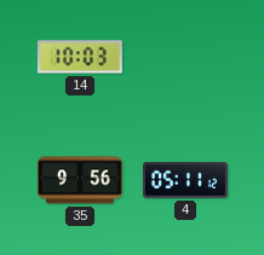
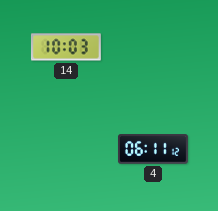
35: 9:56 -> none
4: 05:11 -> 06:11
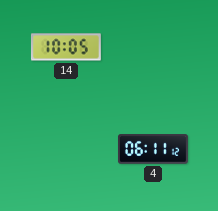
14: 10:03 -> 10:05
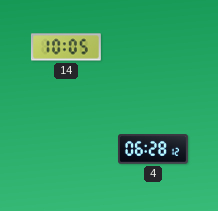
4: 06:11 -> 06:28
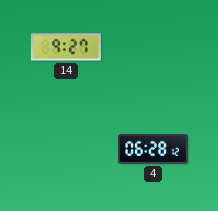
14: 10:05 -> 9:27
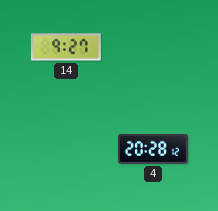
4: 06:28 -> 20:28
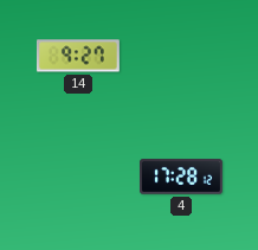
4: 20:28 -> 17:28
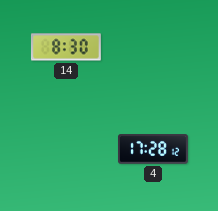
14: 9:27 -> 8:30
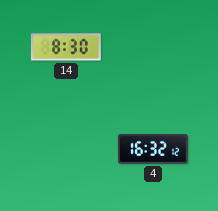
4: 17:28 -> 16:32
